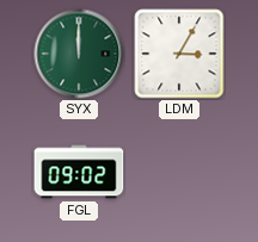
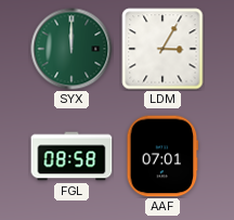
FGL: 09:02 -> 08:58
AAF: none -> 07:01
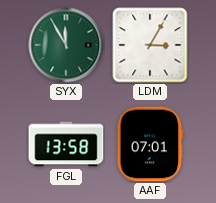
SYX: 12:00 -> 11:55
FGL: 08:58 -> 13:58
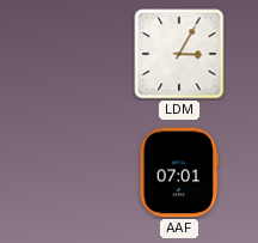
SYX: 11:55 -> none
FGL: 13:58 -> none
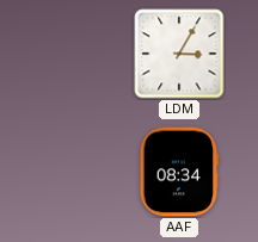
AAF: 07:01 -> 08:34
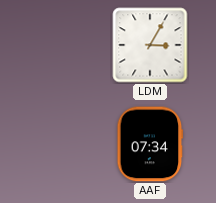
AAF: 08:34 -> 07:34
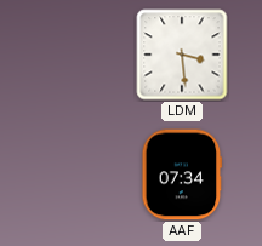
LDM: 3:05 -> 3:29
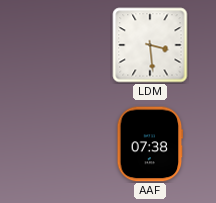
AAF: 07:34 -> 07:38
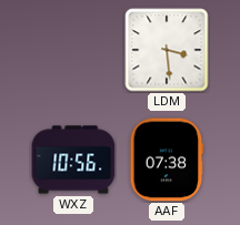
WXZ: none -> 10:56
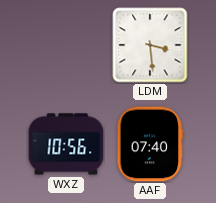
AAF: 07:38 -> 07:40
